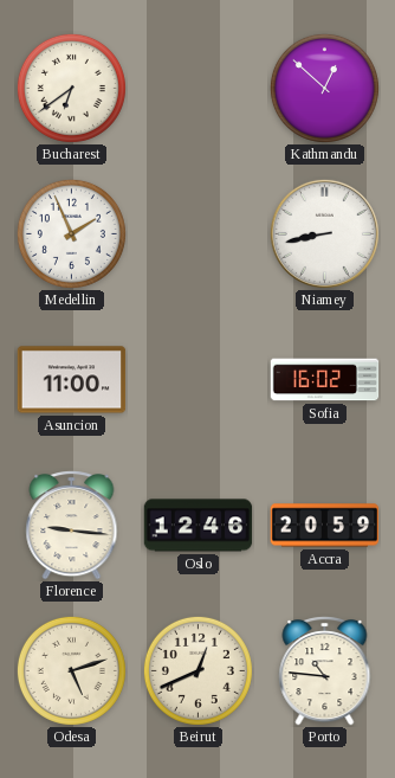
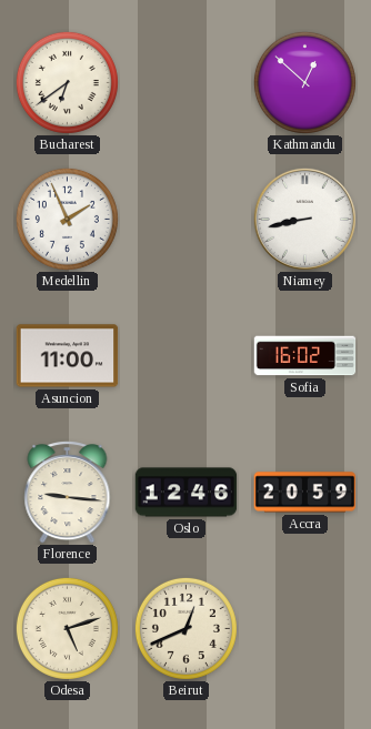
Porto: 10:46 -> none
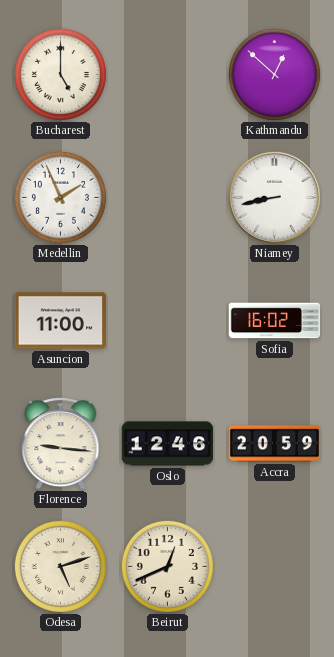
Bucharest: 6:39 -> 5:00
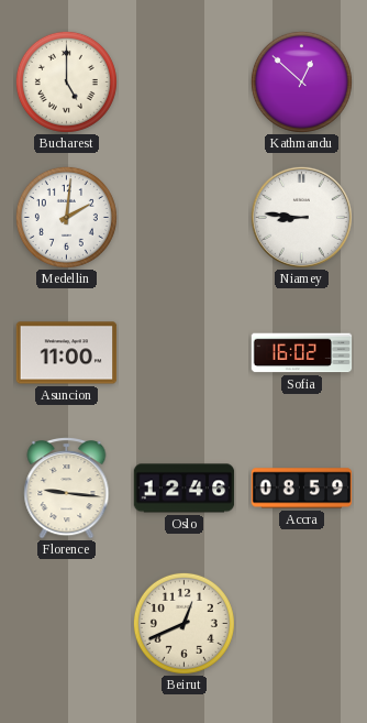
Medellin: 1:56 -> 2:01
Niamey: 8:43 -> 8:46
Accra: 20:59 -> 08:59
Odesa: 5:12 -> none
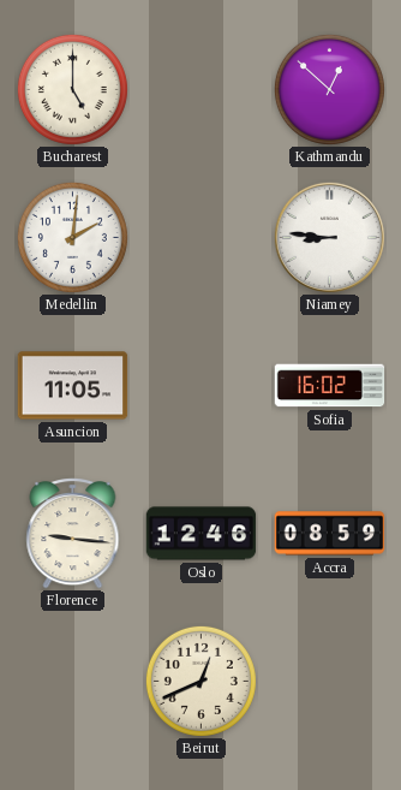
Asuncion: 11:00 -> 11:05
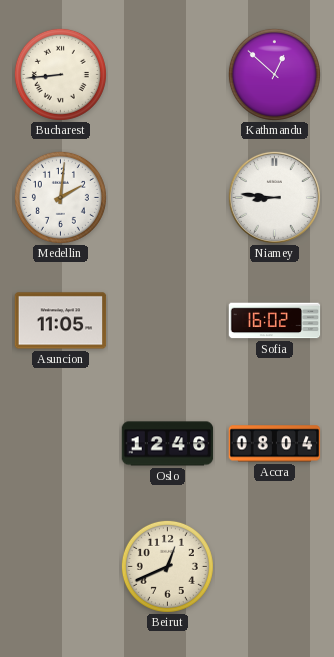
Bucharest: 5:00 -> 8:44
Florence: 9:16 -> none
Accra: 08:59 -> 08:04
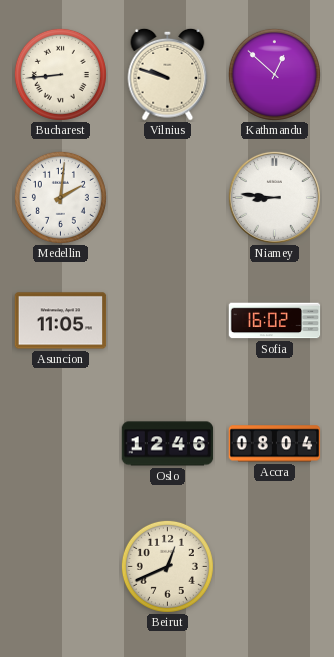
Vilnius: none -> 9:48
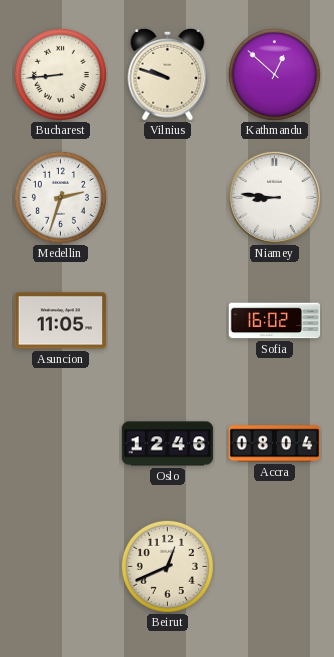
Medellin: 2:01 -> 2:33
